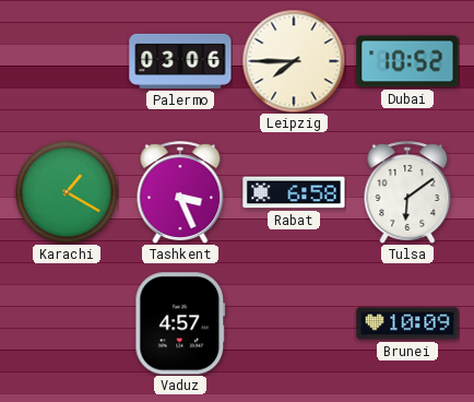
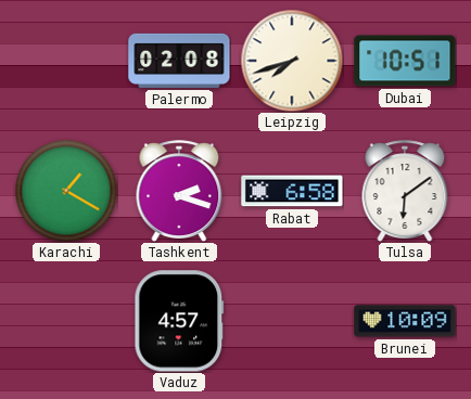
Palermo: 03:06 -> 02:08
Leipzig: 7:45 -> 7:42
Dubai: 10:52 -> 10:51
Tashkent: 3:26 -> 2:18
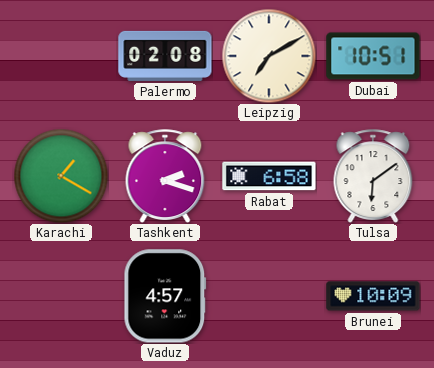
Leipzig: 7:42 -> 7:10
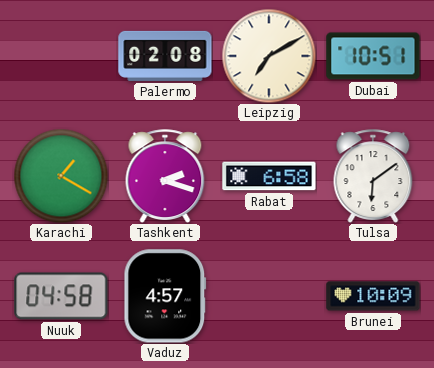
Nuuk: none -> 04:58
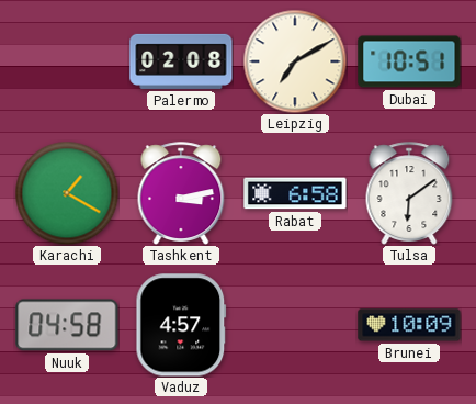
Tashkent: 2:18 -> 3:13
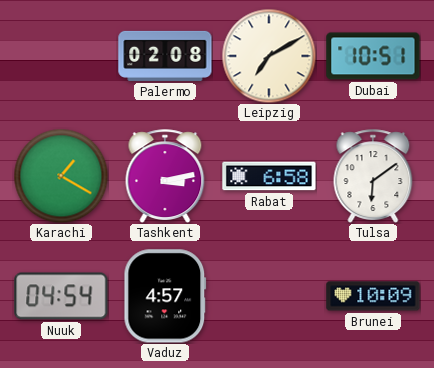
Nuuk: 04:58 -> 04:54
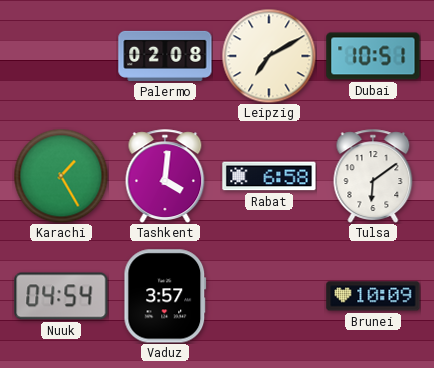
Karachi: 1:20 -> 1:25
Tashkent: 3:13 -> 4:01
Vaduz: 4:57 -> 3:57
